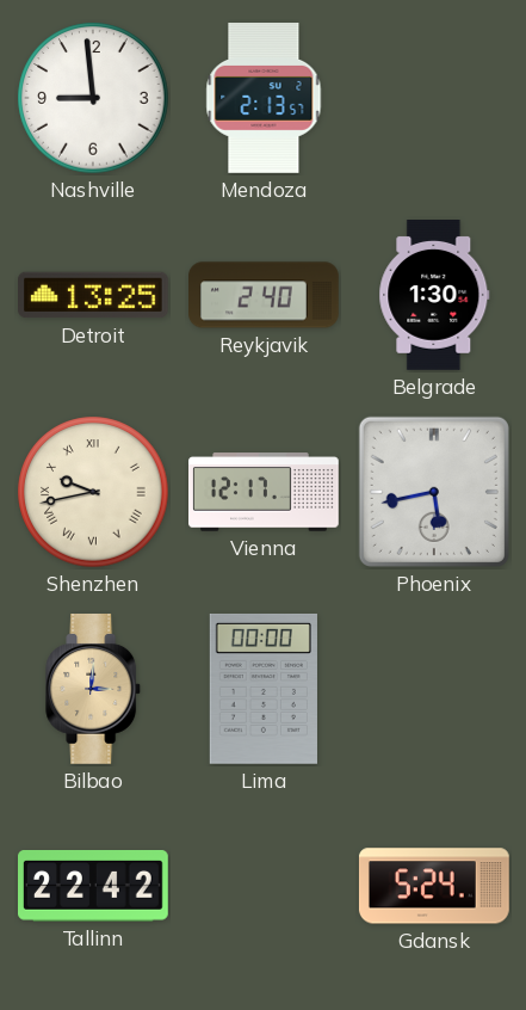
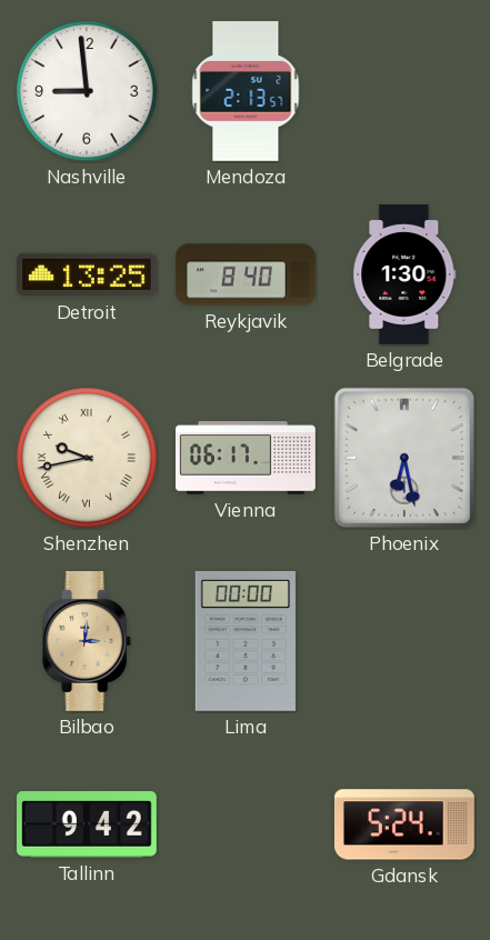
Reykjavik: 2:40 -> 8:40
Vienna: 12:17 -> 06:17
Phoenix: 5:43 -> 6:28
Tallinn: 22:42 -> 9:42
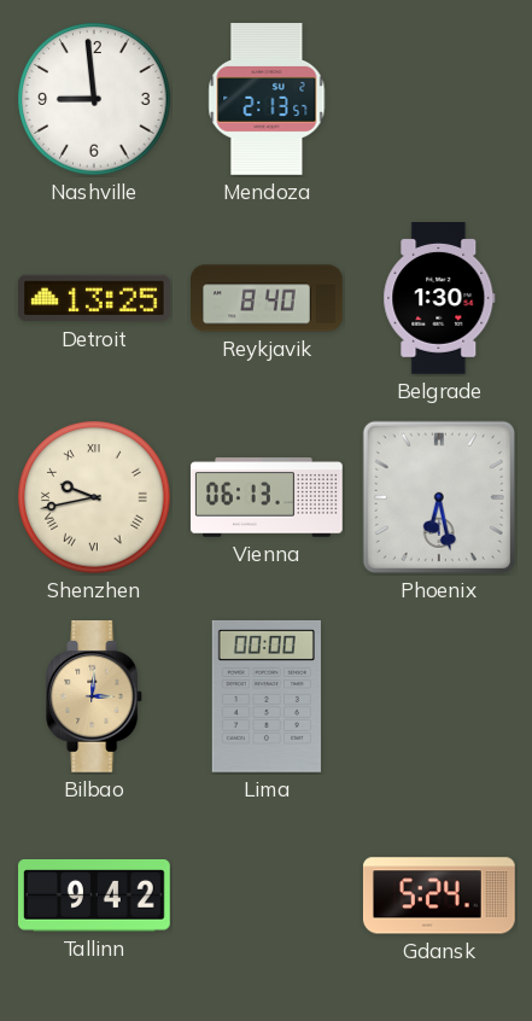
Vienna: 06:17 -> 06:13
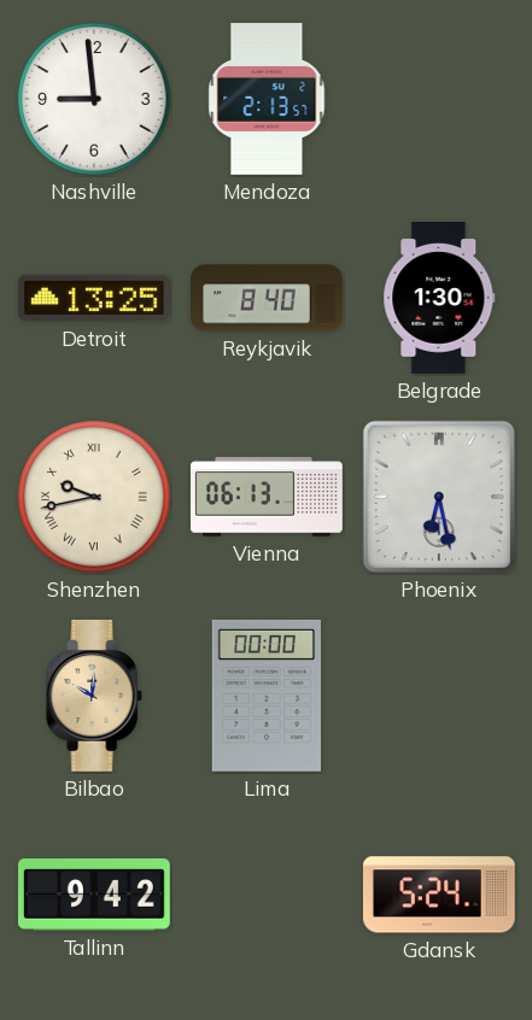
Bilbao: 3:01 -> 10:01
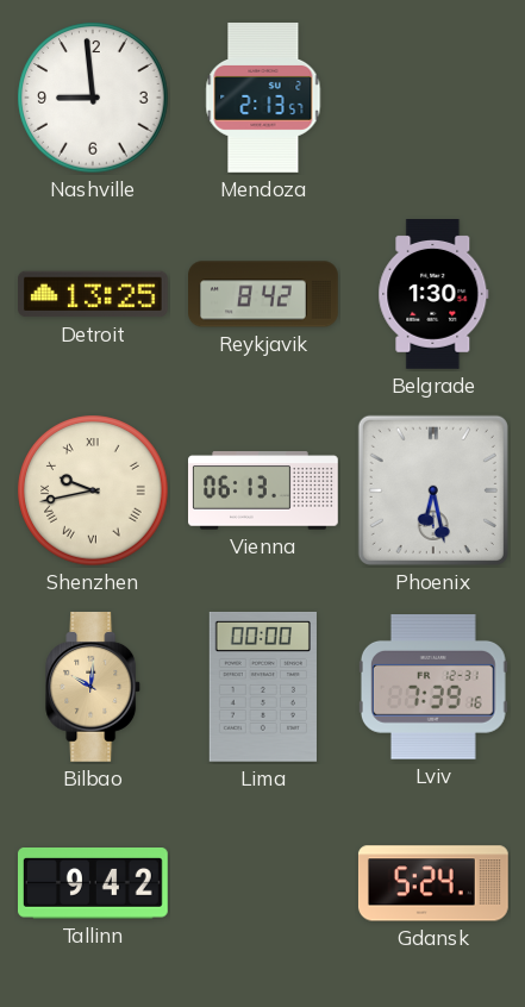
Reykjavik: 8:40 -> 8:42
Lviv: none -> 7:39
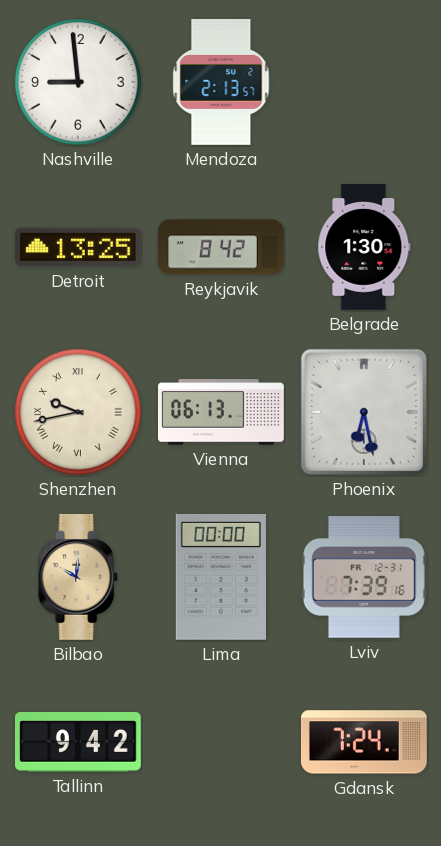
Gdansk: 5:24 -> 7:24
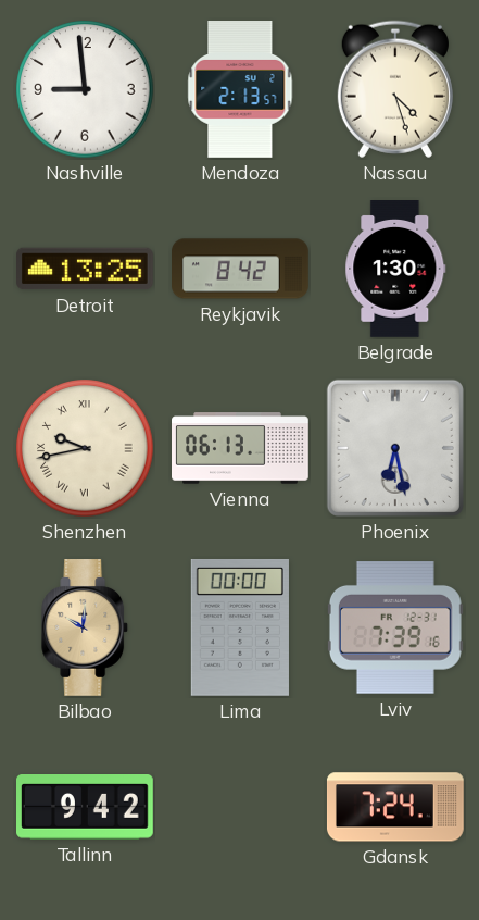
Nassau: none -> 4:27
